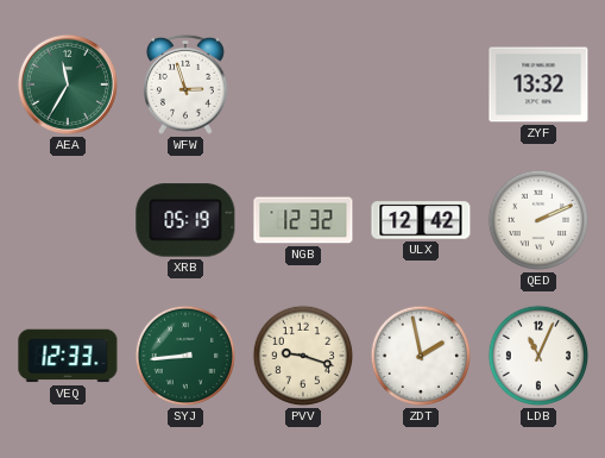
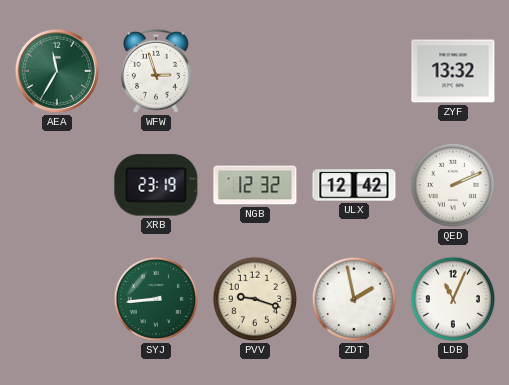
XRB: 05:19 -> 23:19
VEQ: 12:33 -> none
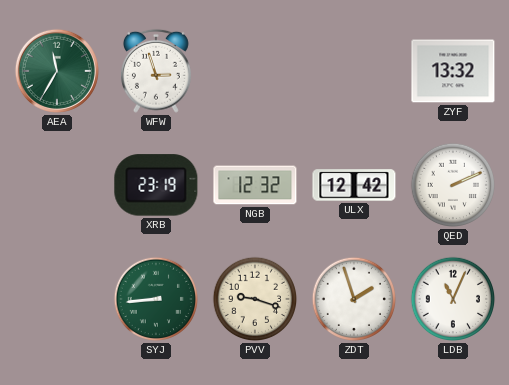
ZDT: 1:58 -> 1:57
